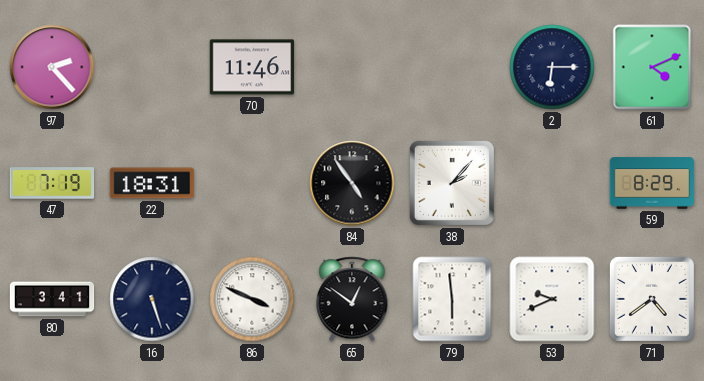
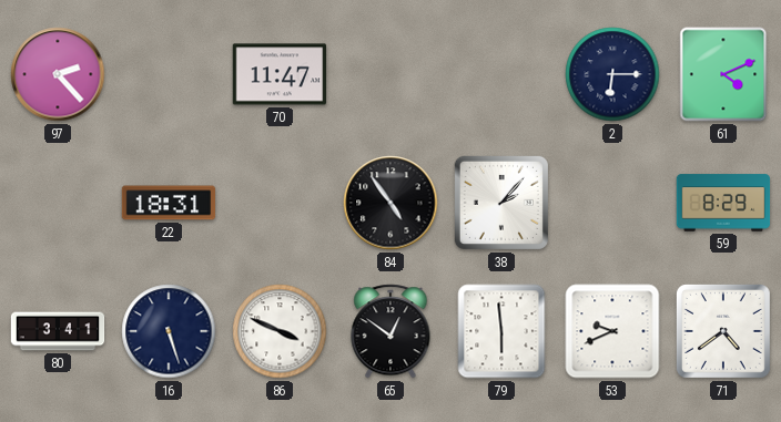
70: 11:46 -> 11:47
47: 7:19 -> none
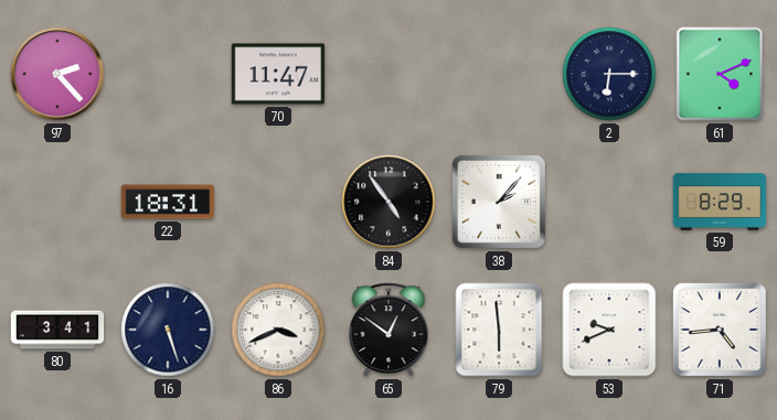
86: 3:49 -> 3:41
71: 4:39 -> 4:44
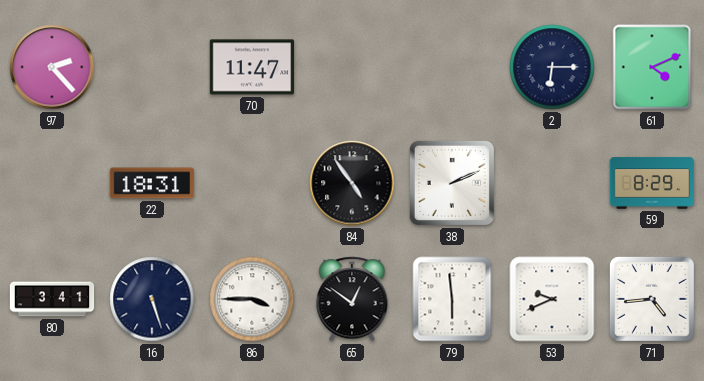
38: 2:07 -> 2:11
86: 3:41 -> 3:45
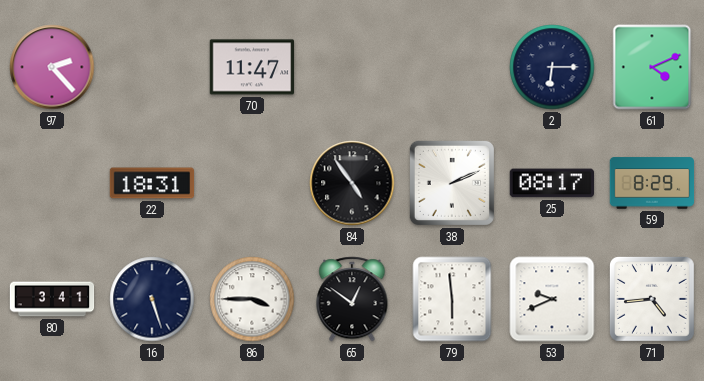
25: none -> 08:17
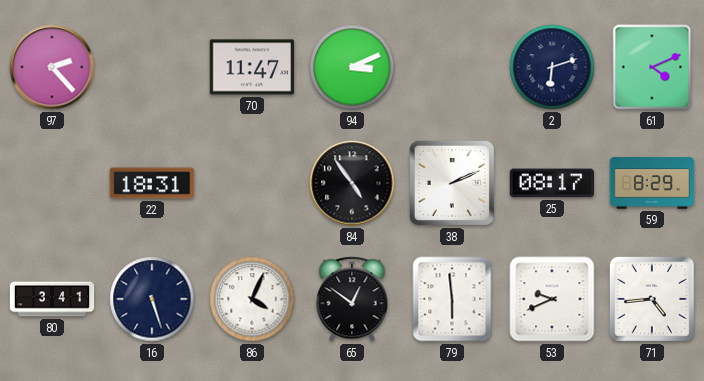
94: none -> 3:11
2: 6:15 -> 6:12
86: 3:45 -> 4:04
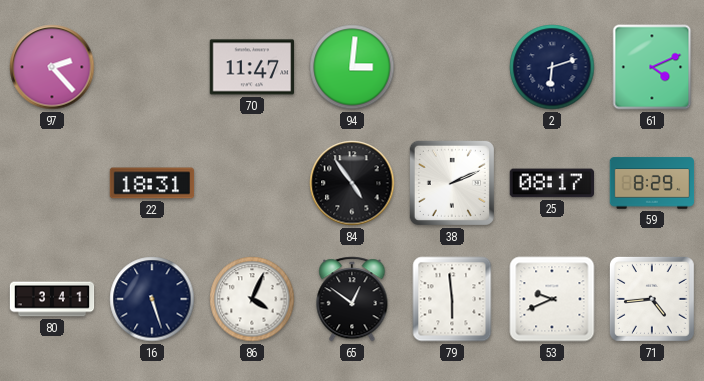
94: 3:11 -> 3:01
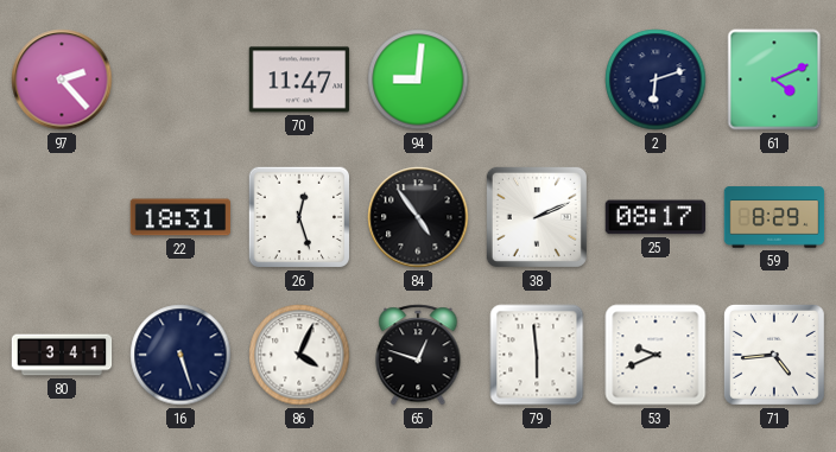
94: 3:01 -> 9:01
26: none -> 12:27
65: 12:51 -> 12:48
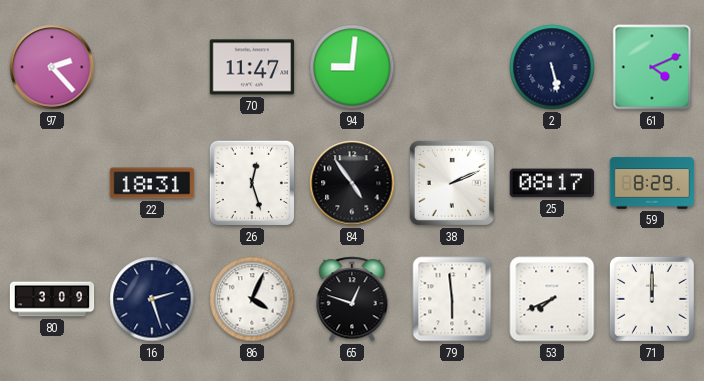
2: 6:12 -> 5:28
80: 3:41 -> 3:09
16: 5:27 -> 2:27
53: 9:41 -> 7:41
71: 4:44 -> 12:00
